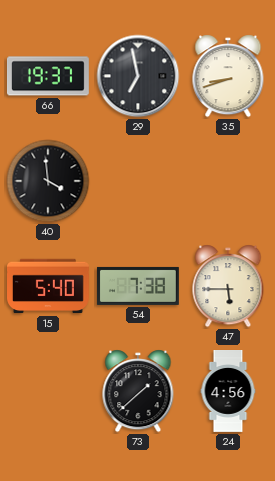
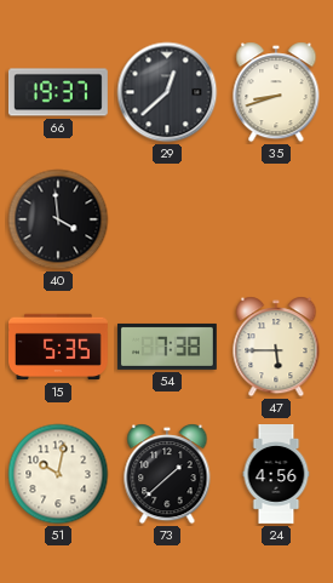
29: 6:58 -> 12:38
15: 5:40 -> 5:35
51: none -> 10:02
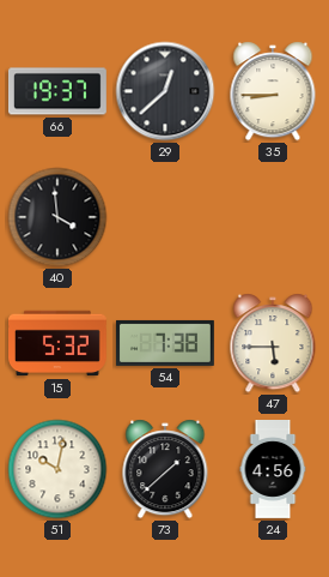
35: 8:42 -> 8:45
15: 5:35 -> 5:32
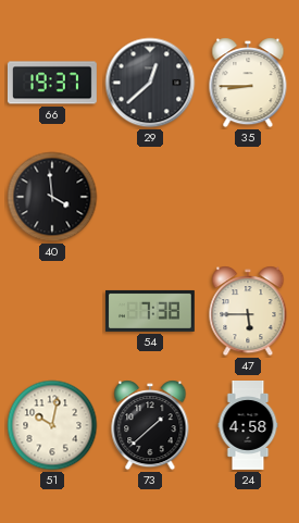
15: 5:32 -> none
24: 4:56 -> 4:58
